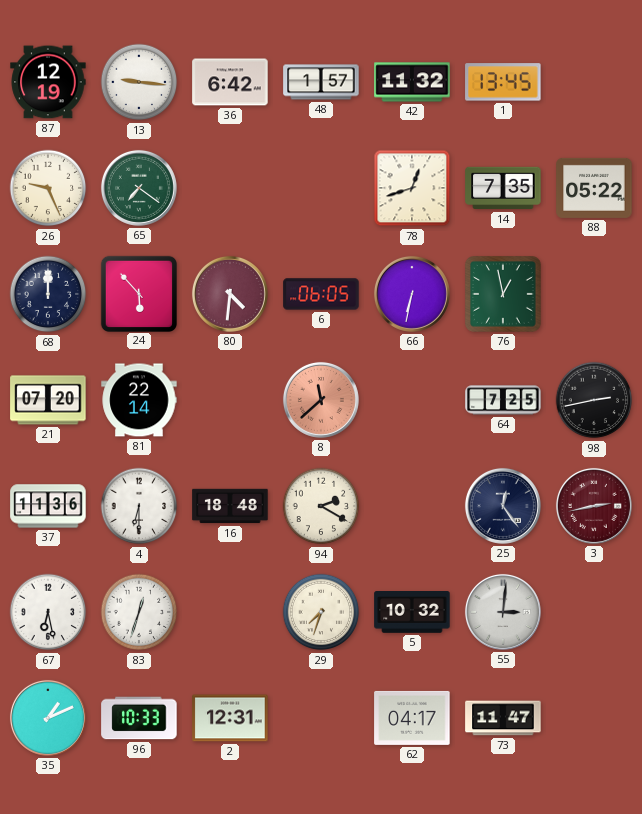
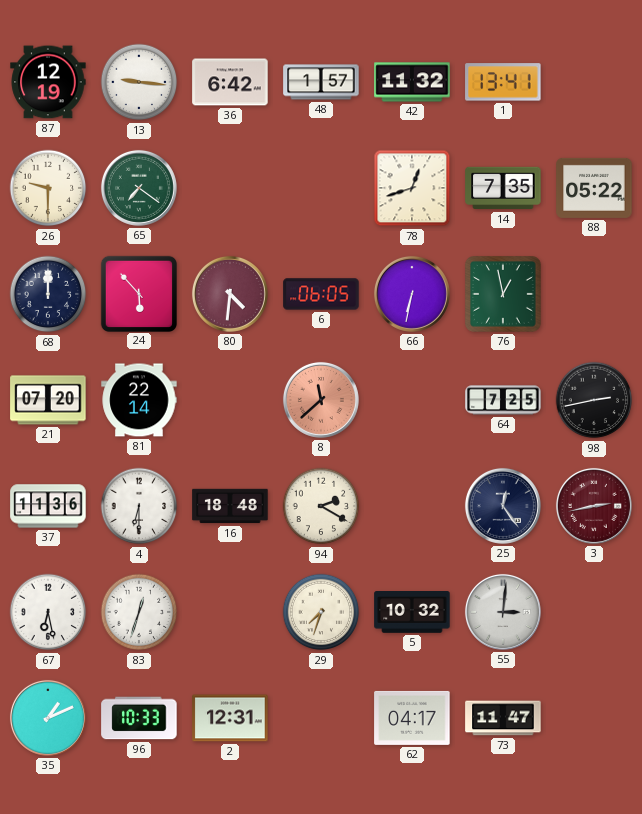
1: 13:45 -> 13:41
26: 9:26 -> 9:30
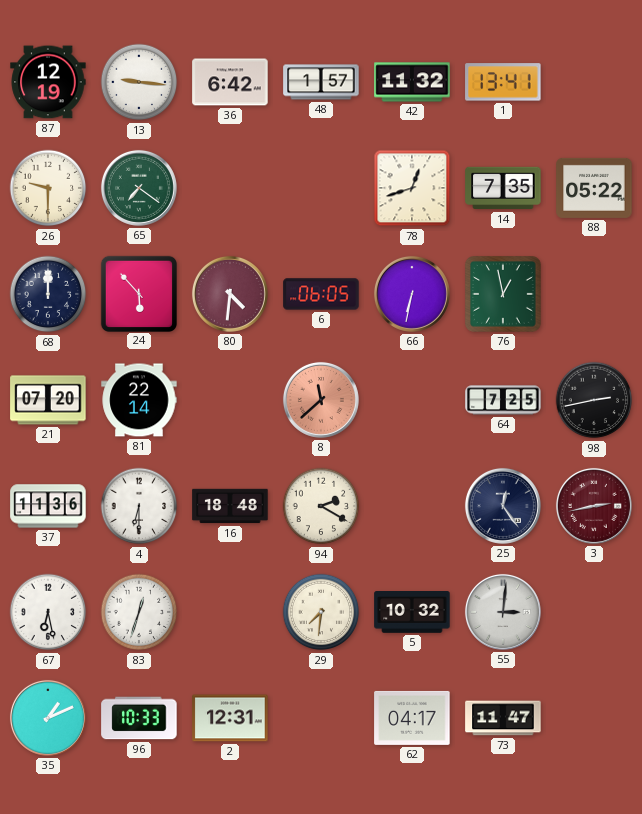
29: 7:33 -> 7:31
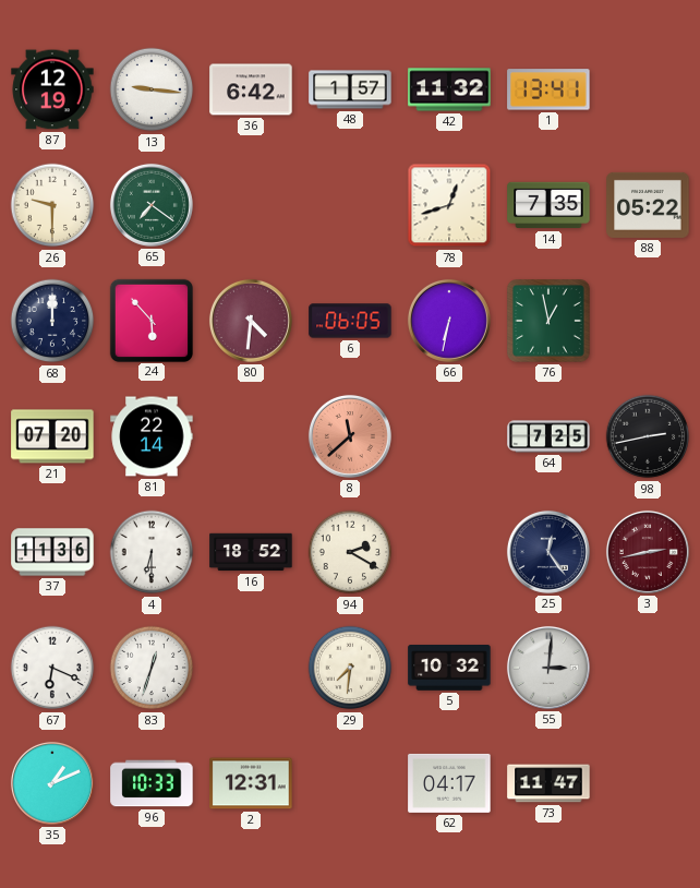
16: 18:48 -> 18:52
67: 6:28 -> 6:19
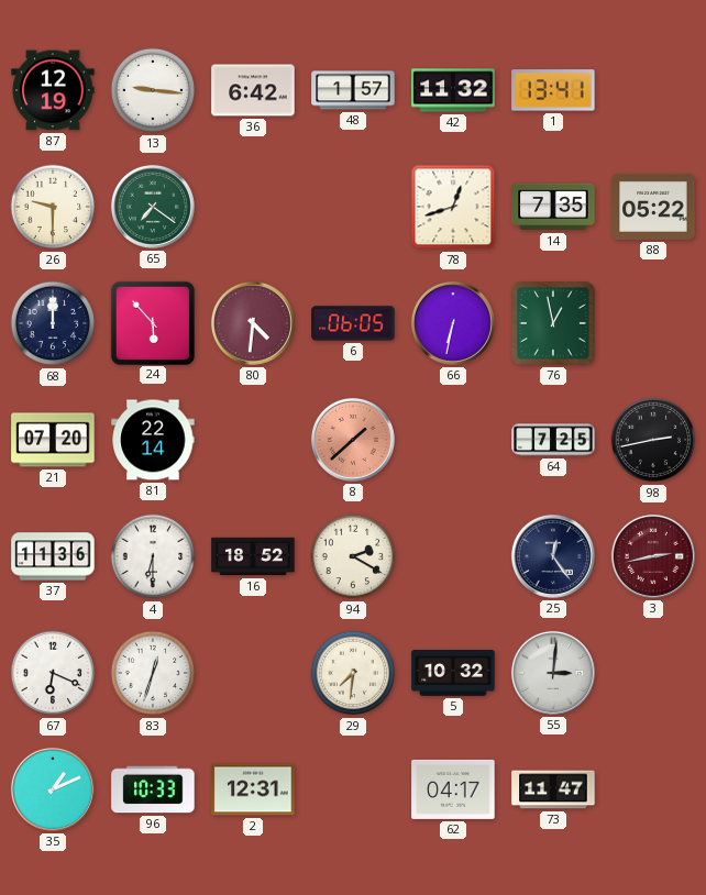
8: 11:38 -> 1:38
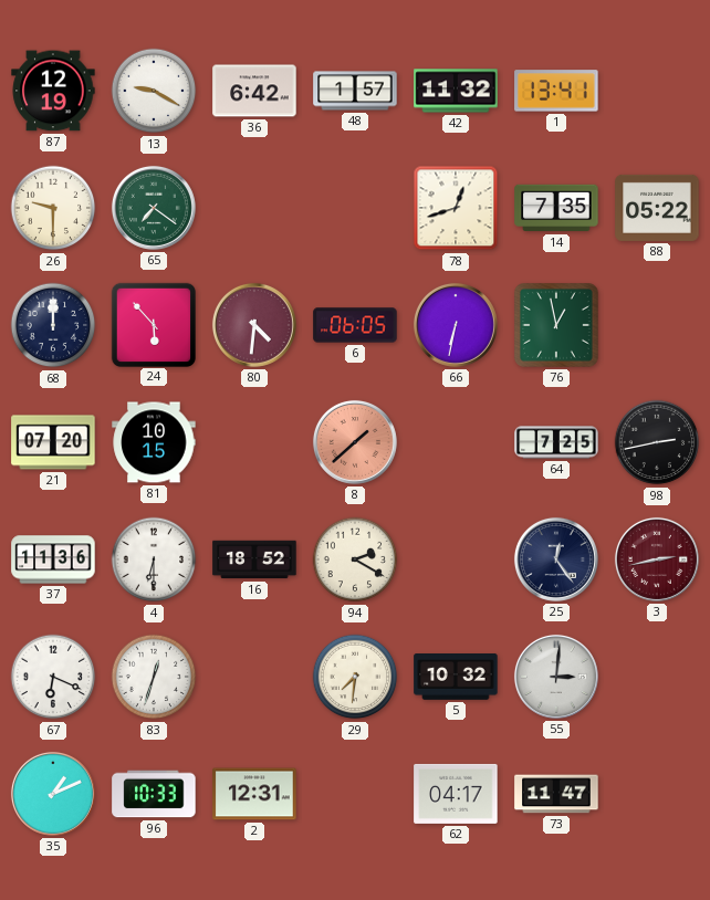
13: 9:16 -> 9:20
81: 22:14 -> 10:15
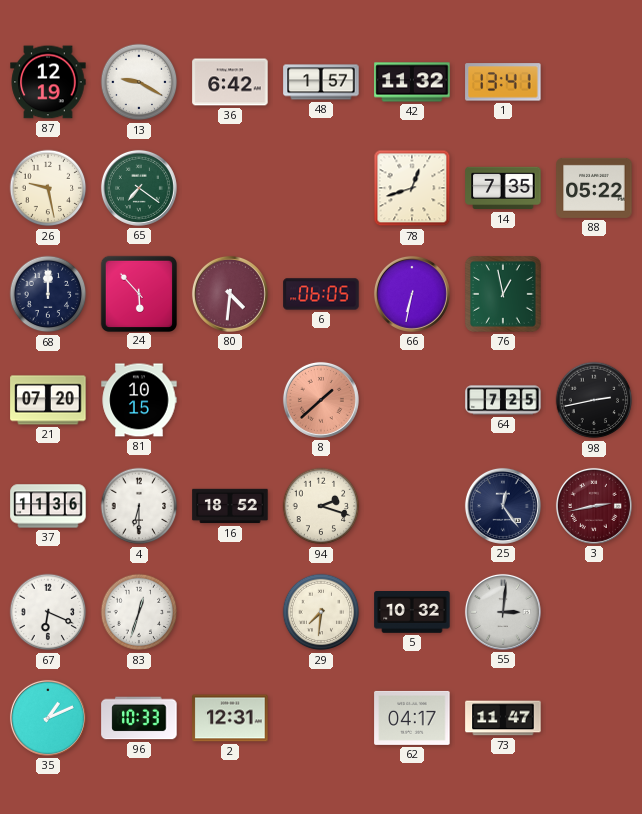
26: 9:30 -> 9:28
94: 2:20 -> 2:18
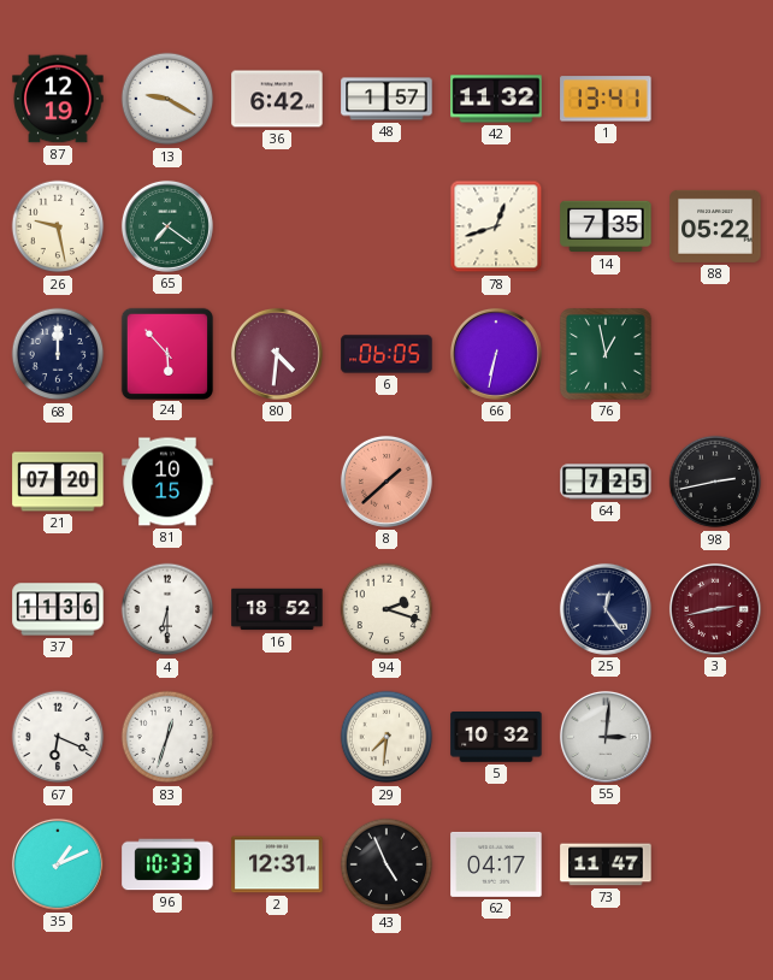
43: none -> 4:56
